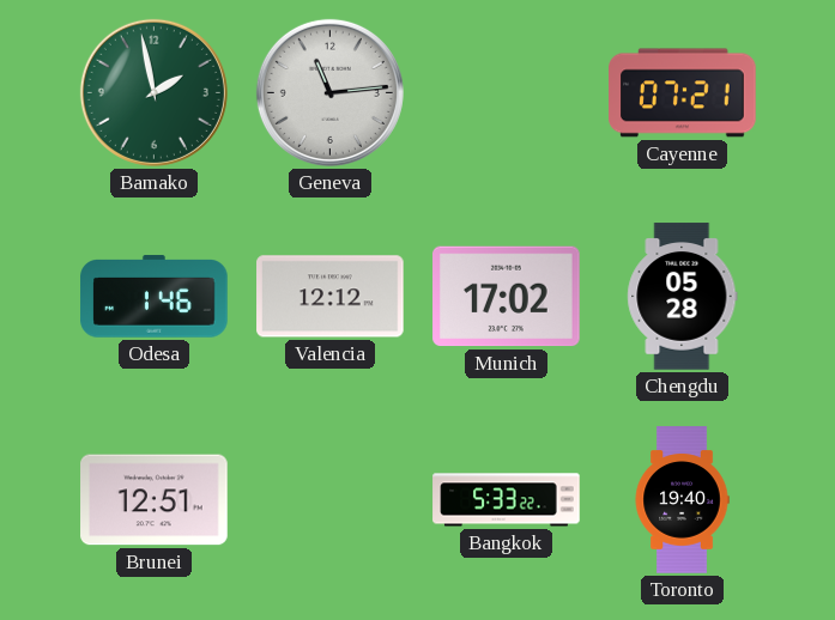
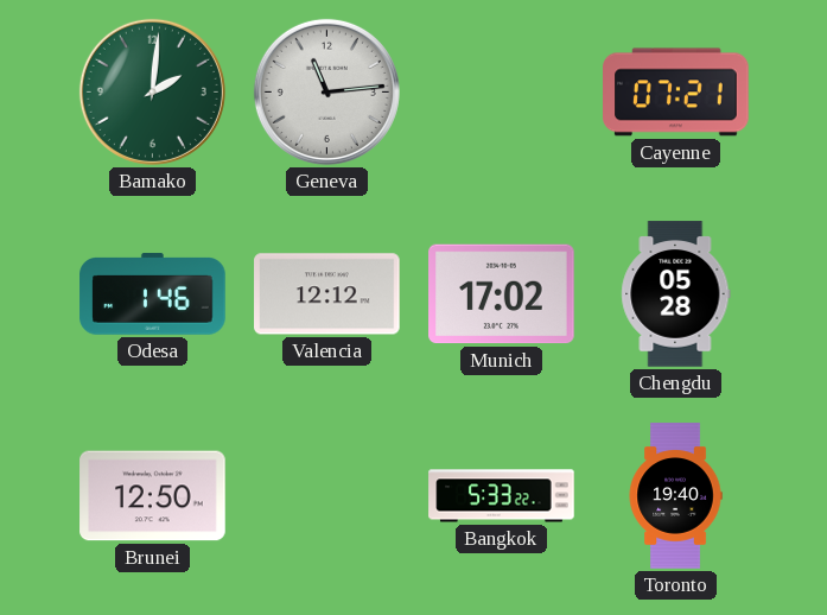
Bamako: 1:58 -> 2:01
Brunei: 12:51 -> 12:50
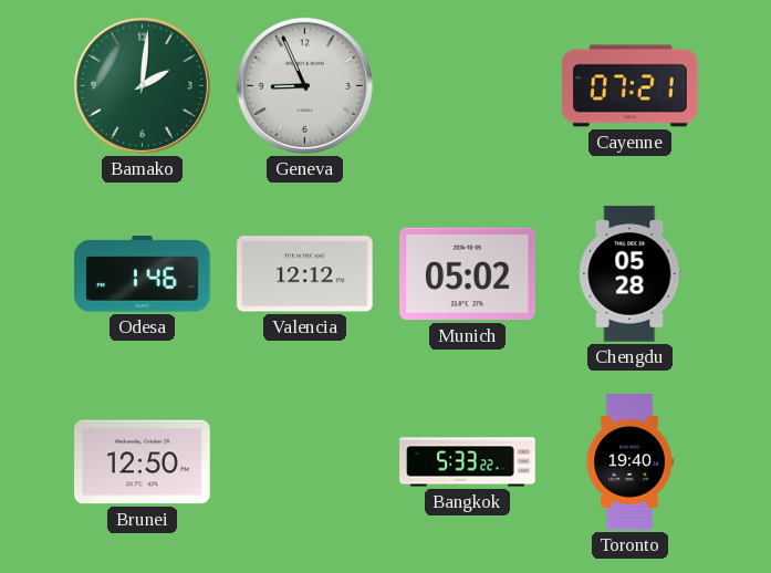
Geneva: 11:14 -> 8:56
Munich: 17:02 -> 05:02
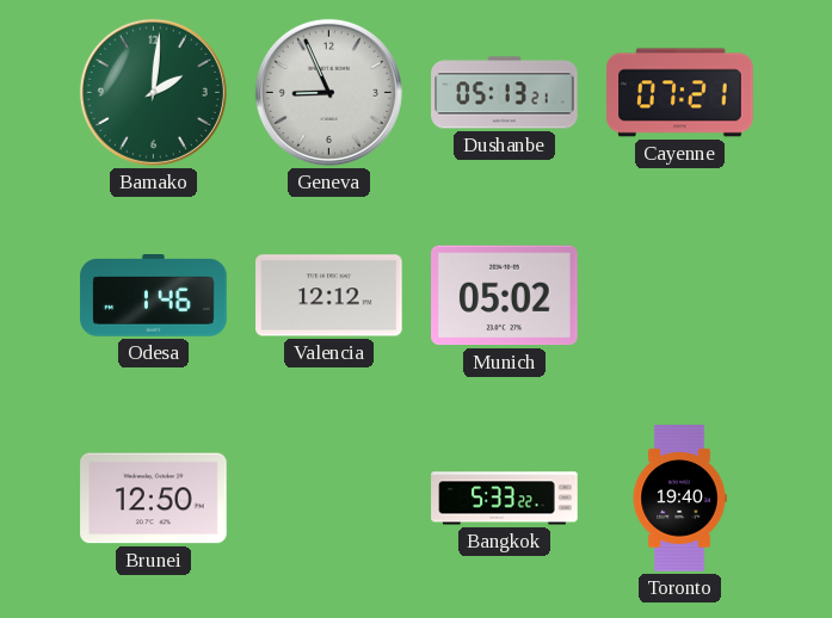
Dushanbe: none -> 05:13
Chengdu: 05:28 -> none
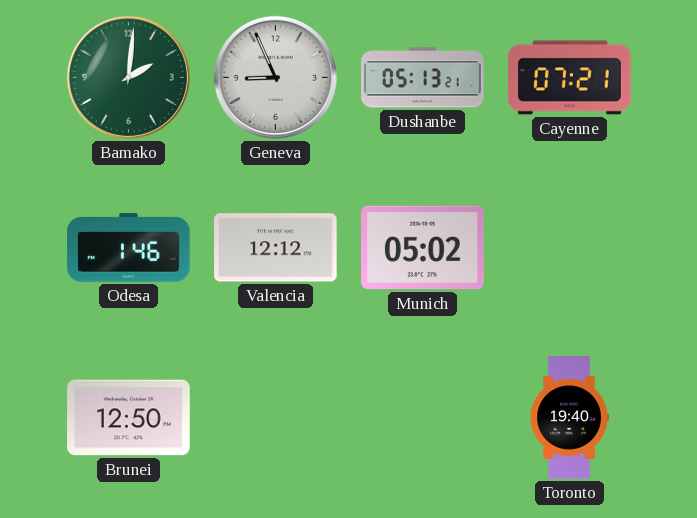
Bangkok: 5:33 -> none
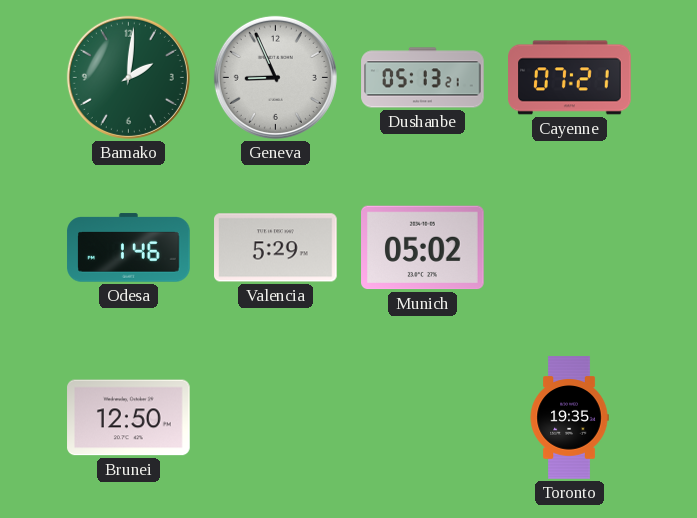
Valencia: 12:12 -> 5:29
Toronto: 19:40 -> 19:35
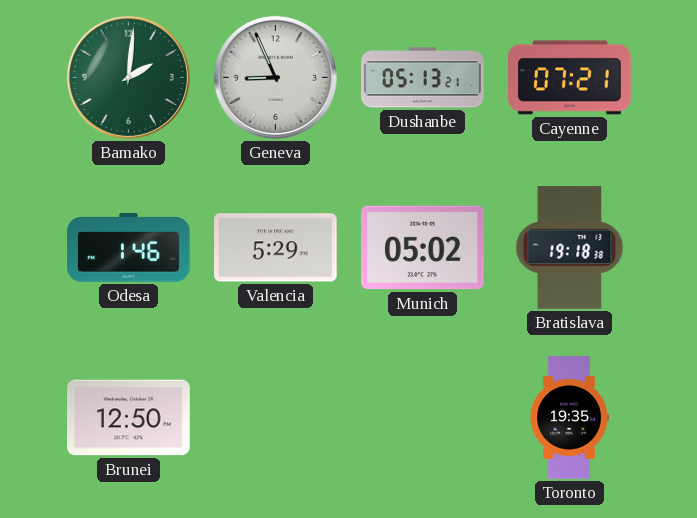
Bratislava: none -> 19:18
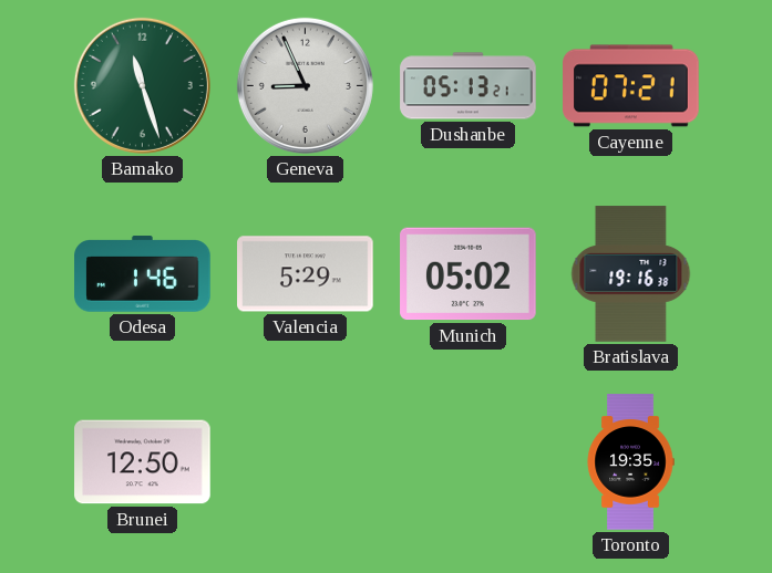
Bamako: 2:01 -> 11:27
Bratislava: 19:18 -> 19:16
